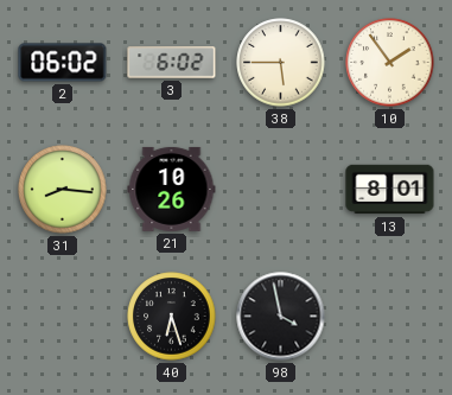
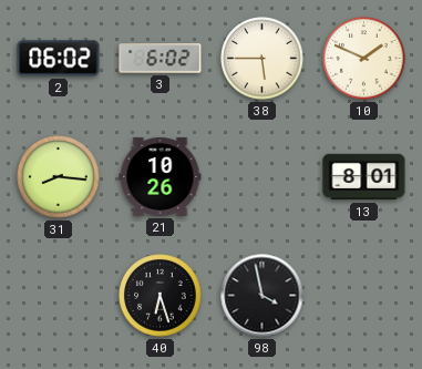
10: 1:54 -> 1:49
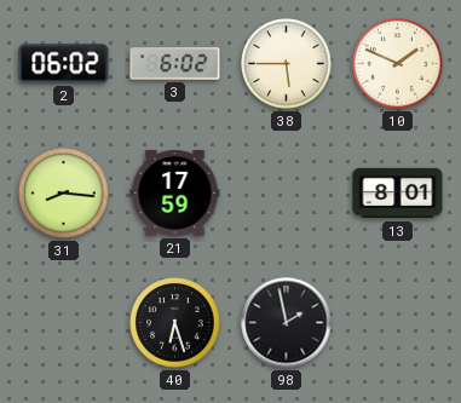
21: 10:26 -> 17:59
98: 3:58 -> 1:58
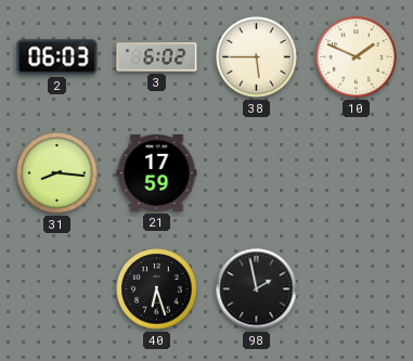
2: 06:02 -> 06:03
13: 8:01 -> none
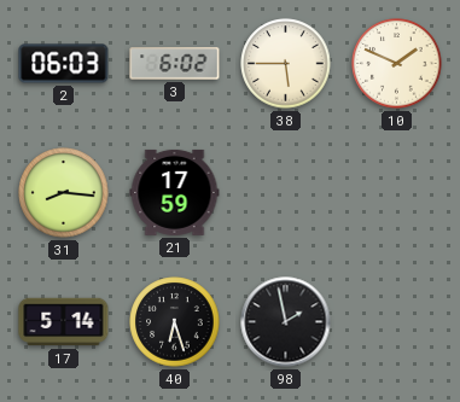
17: none -> 5:14
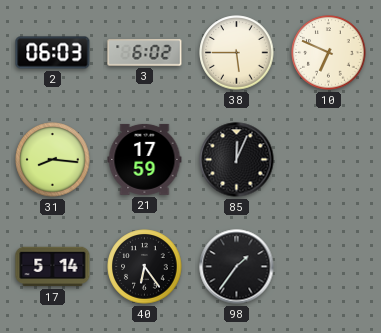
10: 1:49 -> 6:49
85: none -> 12:04
40: 6:27 -> 6:24
98: 1:58 -> 1:36
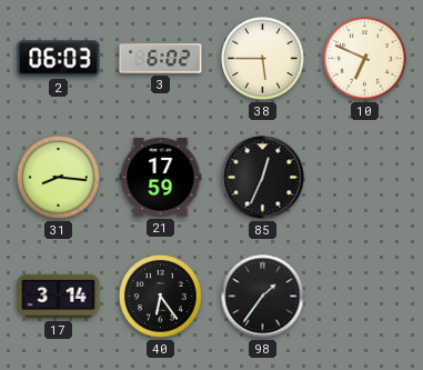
85: 12:04 -> 12:34
17: 5:14 -> 3:14
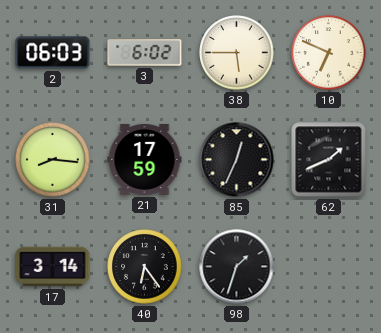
62: none -> 1:41
98: 1:36 -> 1:33
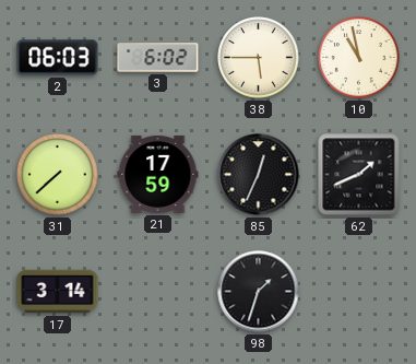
10: 6:49 -> 10:58
31: 8:16 -> 7:38
40: 6:24 -> none
